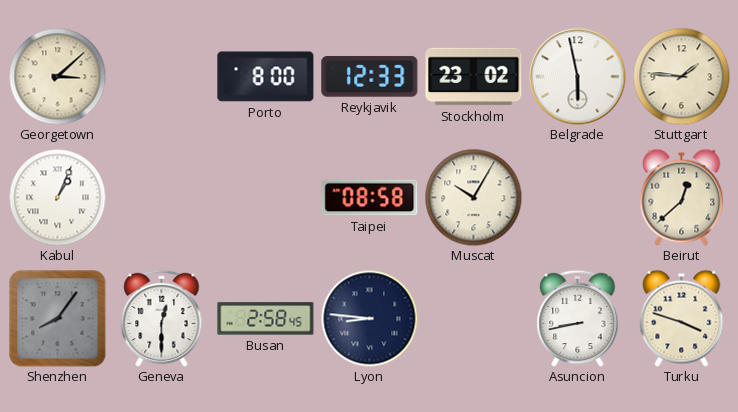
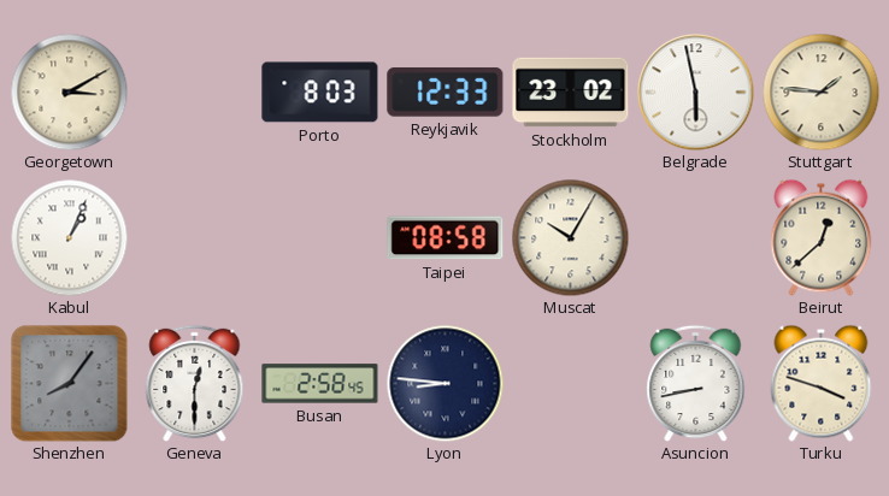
Georgetown: 3:08 -> 3:10
Porto: 8:00 -> 8:03
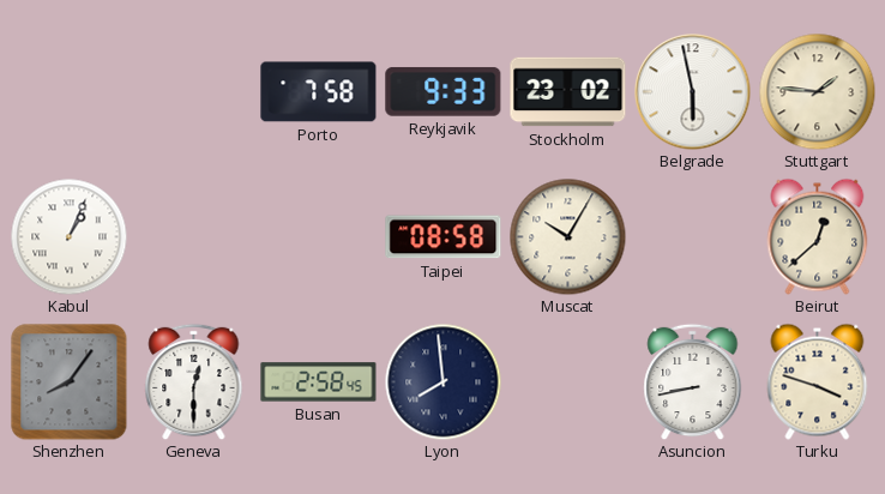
Georgetown: 3:10 -> none
Porto: 8:03 -> 7:58
Reykjavik: 12:33 -> 9:33
Lyon: 8:46 -> 7:59
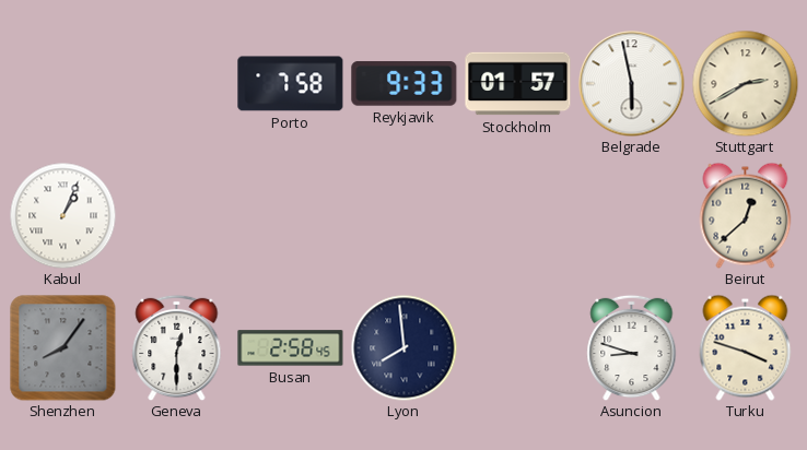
Stockholm: 23:02 -> 01:57
Stuttgart: 1:46 -> 2:40
Taipei: 08:58 -> none
Muscat: 10:05 -> none
Asuncion: 8:43 -> 8:48
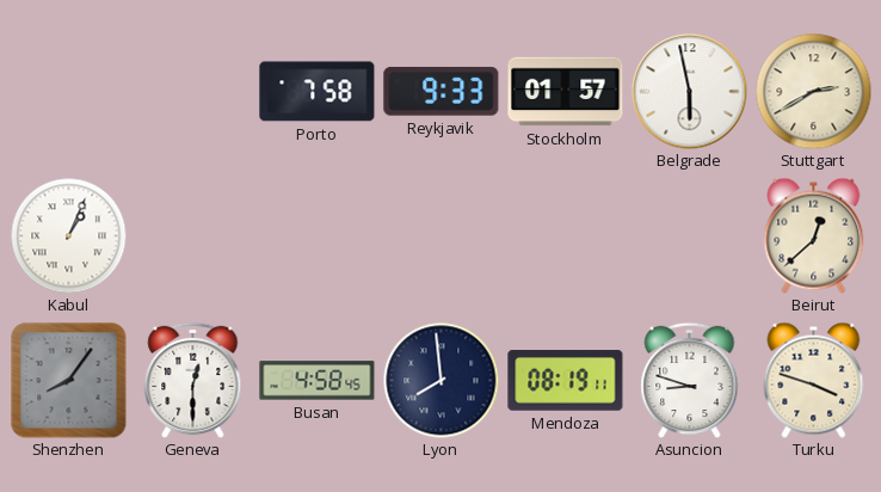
Busan: 2:58 -> 4:58
Mendoza: none -> 08:19
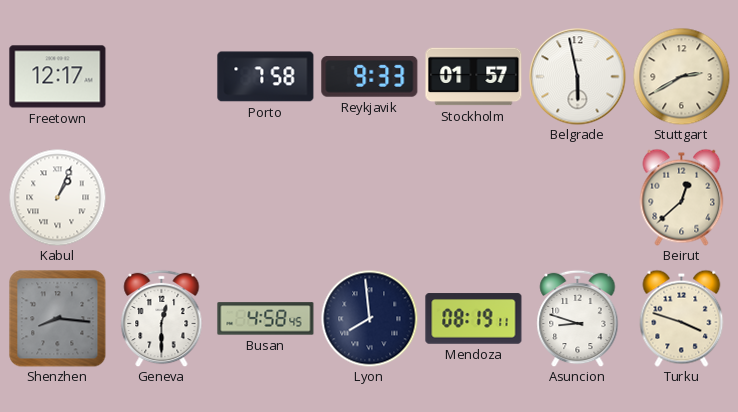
Freetown: none -> 12:17
Shenzhen: 8:06 -> 8:16
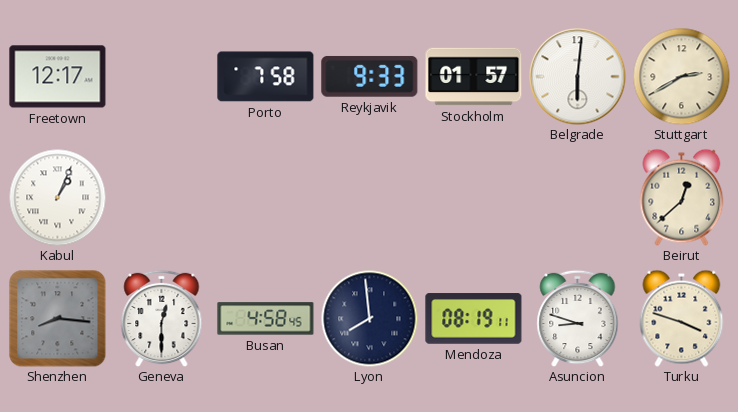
Belgrade: 5:58 -> 6:01
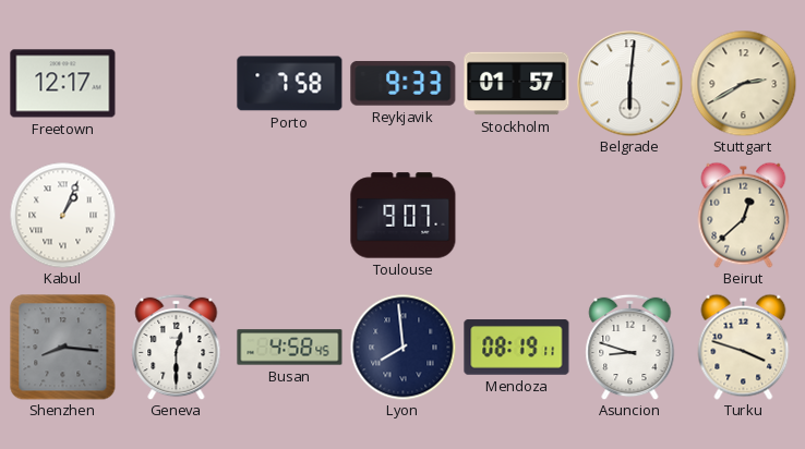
Toulouse: none -> 9:07
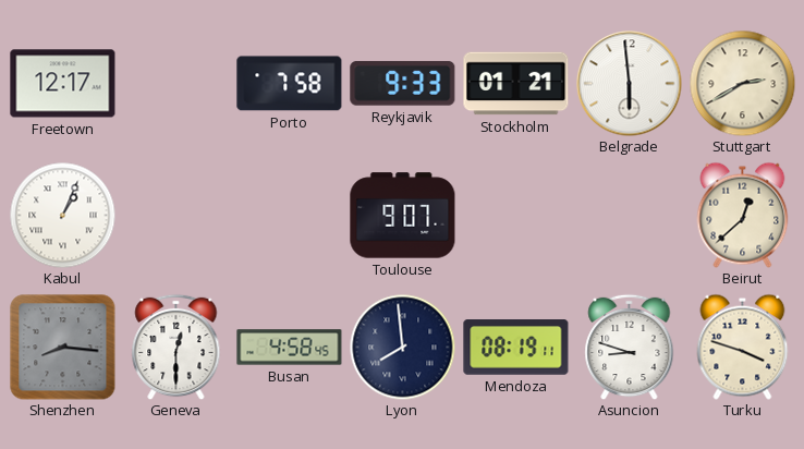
Stockholm: 01:57 -> 01:21
Belgrade: 6:01 -> 5:59
